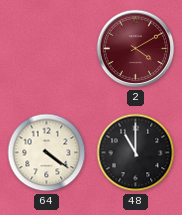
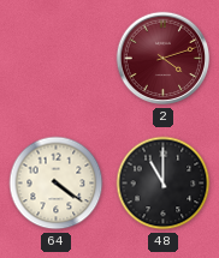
2: 4:10 -> 4:12
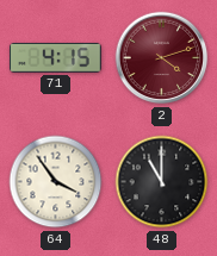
71: none -> 4:15
64: 4:21 -> 3:54
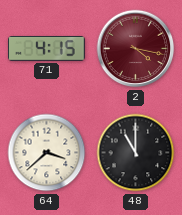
2: 4:12 -> 4:17
64: 3:54 -> 3:38
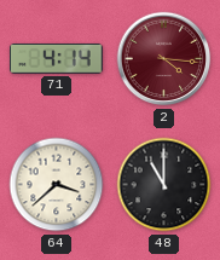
71: 4:15 -> 4:14
2: 4:17 -> 4:16
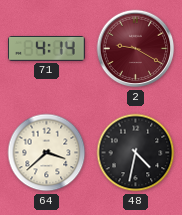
2: 4:16 -> 9:20
48: 11:00 -> 4:32
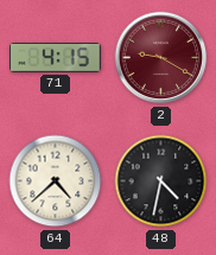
71: 4:14 -> 4:15
64: 3:38 -> 4:38
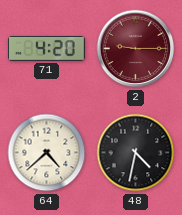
71: 4:15 -> 4:20
2: 9:20 -> 9:15
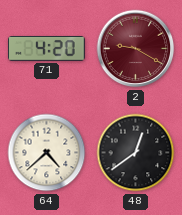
2: 9:15 -> 9:20
48: 4:32 -> 12:39
